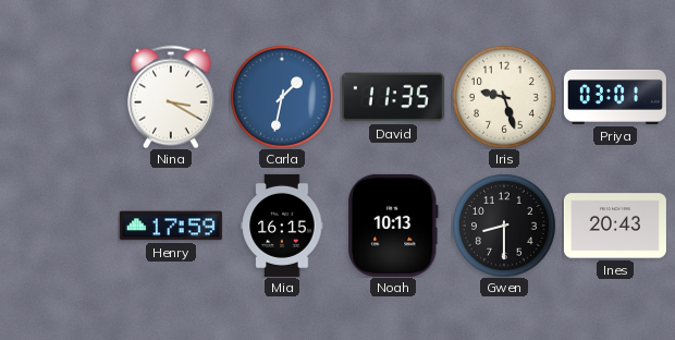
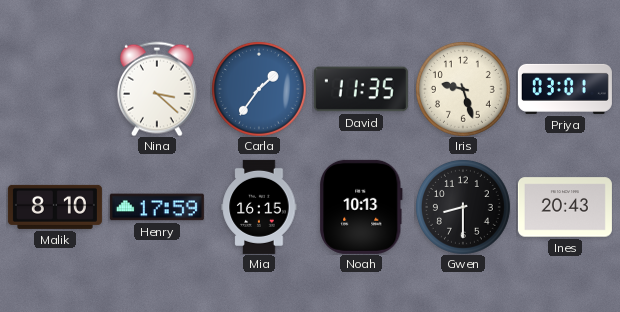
Nina: 3:20 -> 3:22
Carla: 1:32 -> 1:36
Malik: none -> 8:10
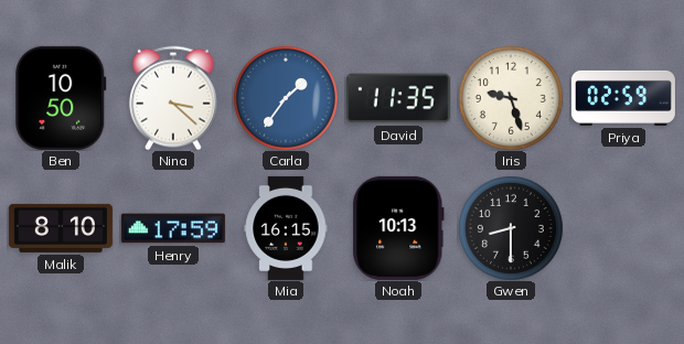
Ben: none -> 10:50
Priya: 03:01 -> 02:59
Ines: 20:43 -> none
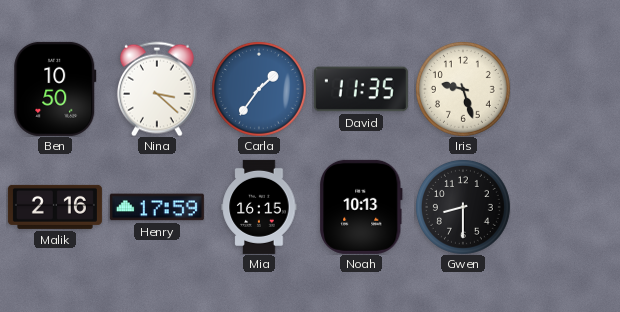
Priya: 02:59 -> none
Malik: 8:10 -> 2:16
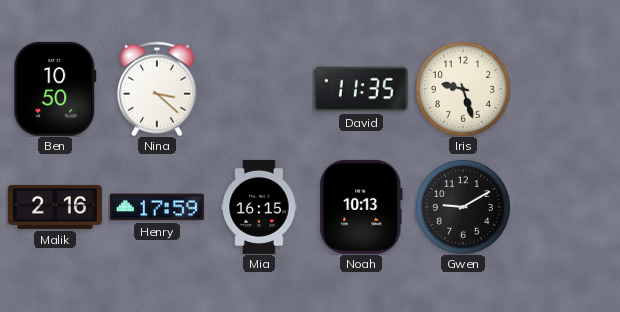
Carla: 1:36 -> none
Gwen: 8:30 -> 9:10
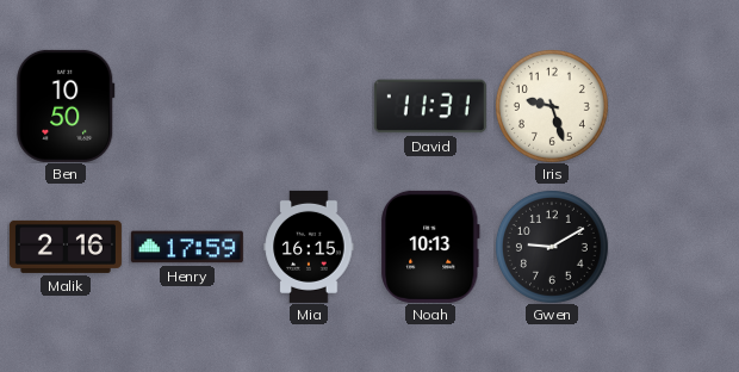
Nina: 3:22 -> none
David: 11:35 -> 11:31
